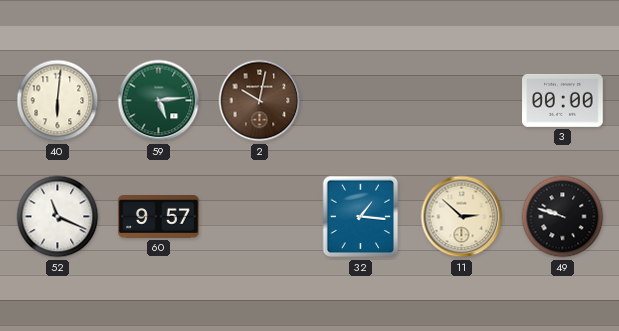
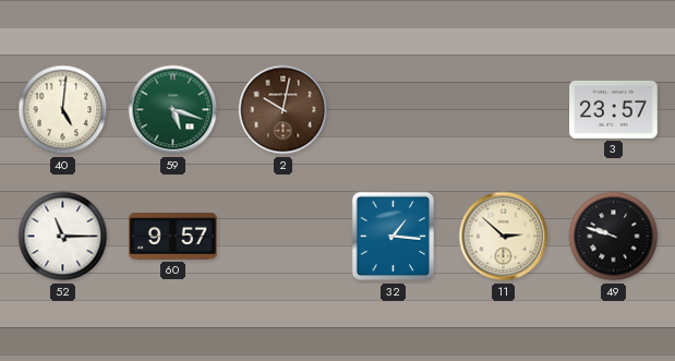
40: 6:01 -> 5:01
59: 5:14 -> 5:18
3: 00:00 -> 23:57
52: 11:19 -> 11:15
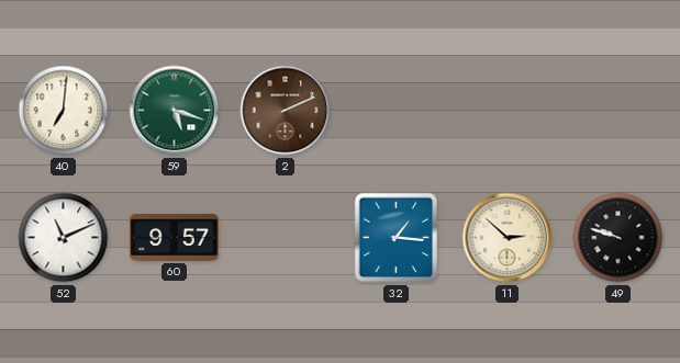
40: 5:01 -> 7:01
2: 10:02 -> 2:11
3: 23:57 -> none
52: 11:15 -> 11:11
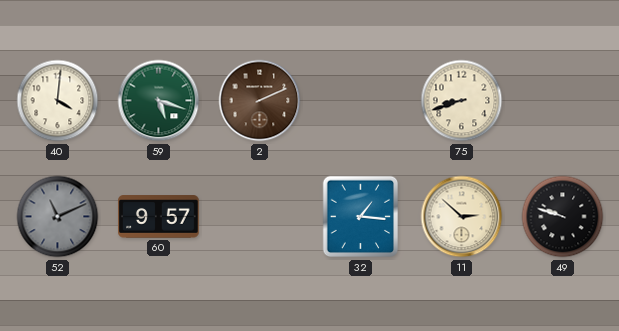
40: 7:01 -> 4:01
75: none -> 8:42
52 dial: white -> grey
